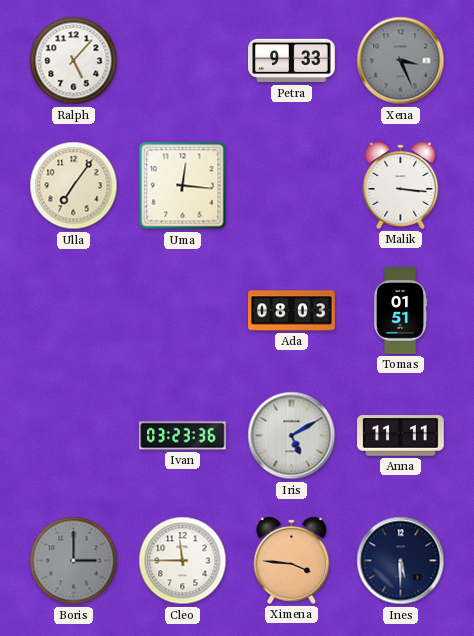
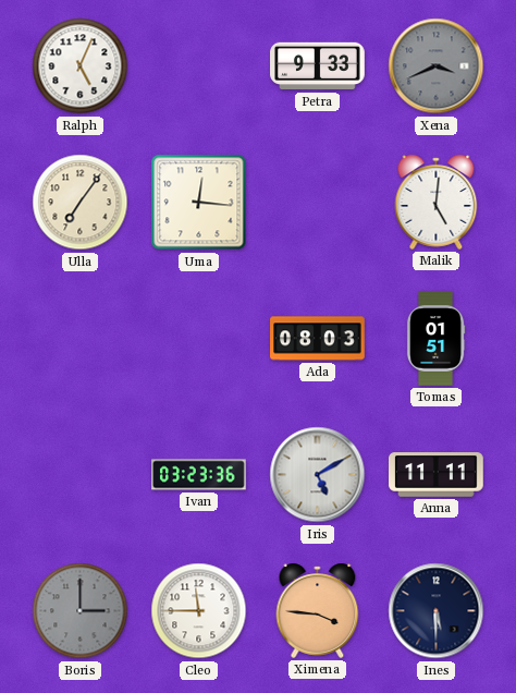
Ralph: 5:07 -> 5:04
Xena: 3:26 -> 3:41
Malik: 3:16 -> 5:01
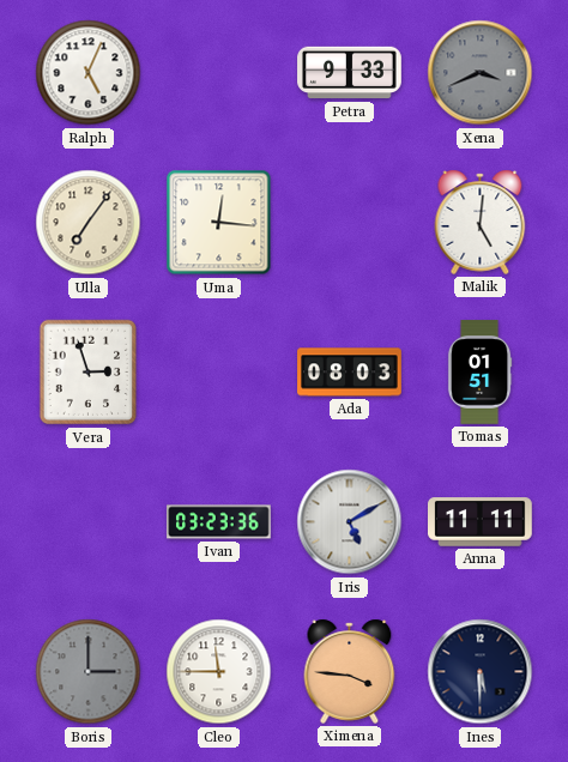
Vera: none -> 2:57
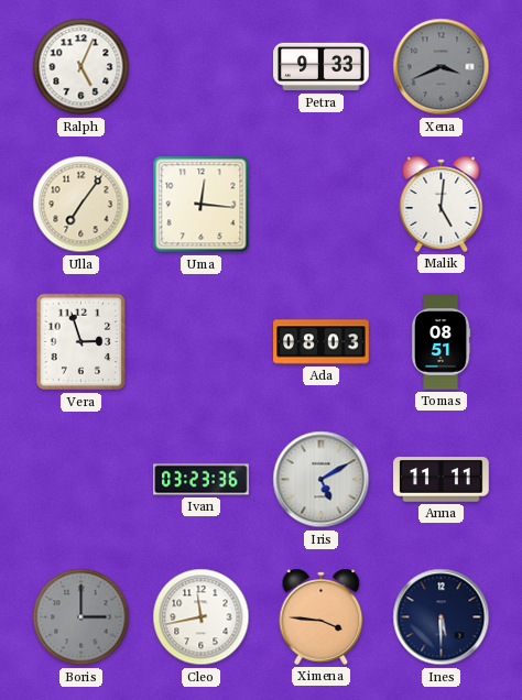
Tomas: 01:51 -> 08:51
Cleo: 11:45 -> 11:43
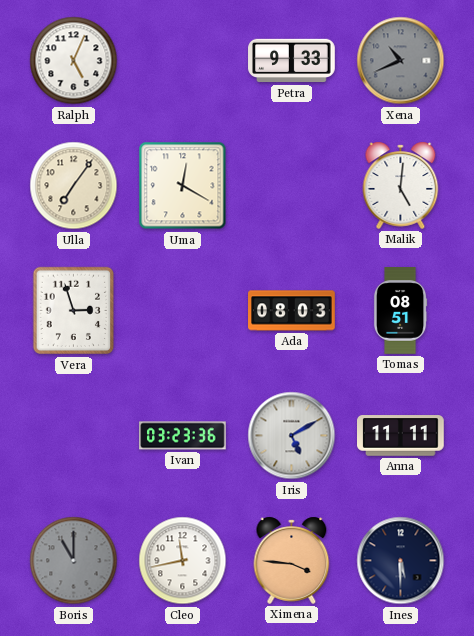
Xena: 3:41 -> 10:41
Uma: 12:16 -> 12:20
Boris: 3:00 -> 11:00
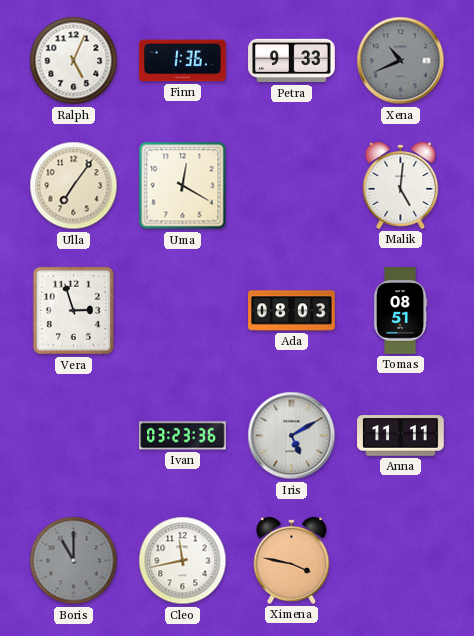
Finn: none -> 1:36
Ximena: 3:46 -> 3:47
Ines: 5:30 -> none
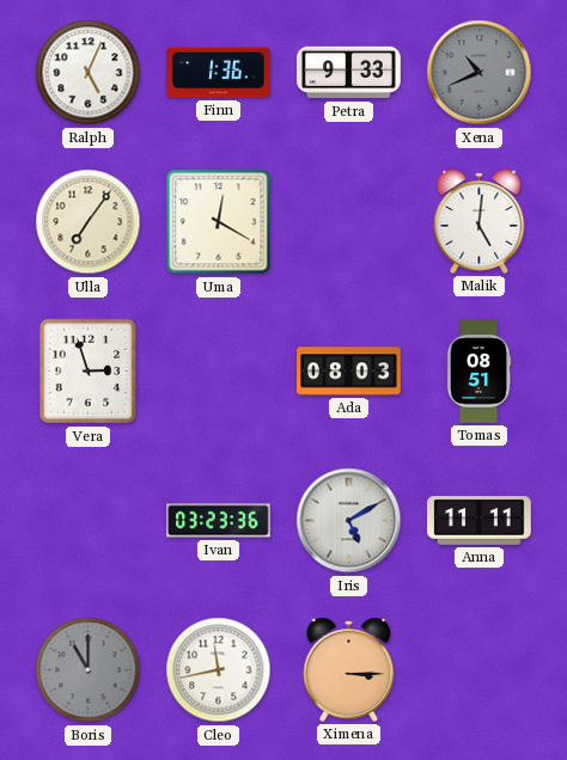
Ximena: 3:47 -> 3:15
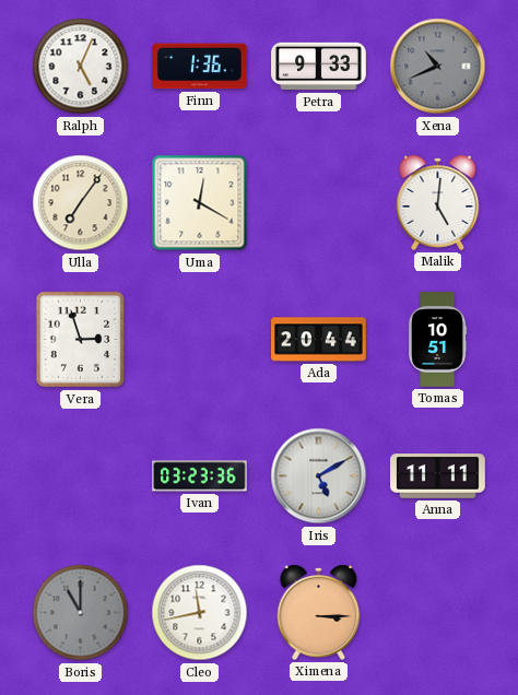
Ada: 08:03 -> 20:44
Tomas: 08:51 -> 10:51
